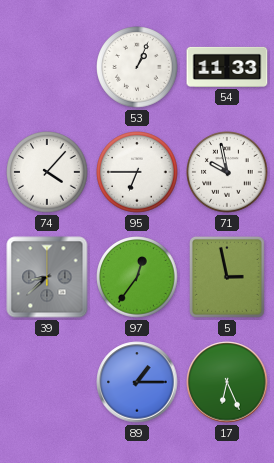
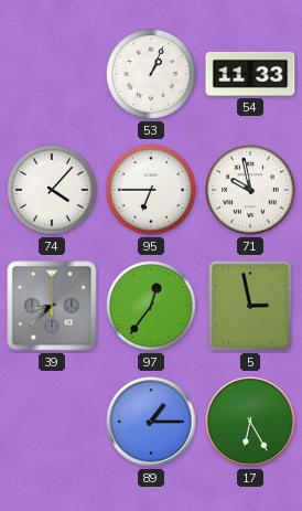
17: 6:26 -> 6:25
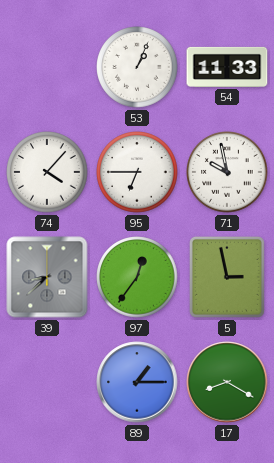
17: 6:25 -> 8:20
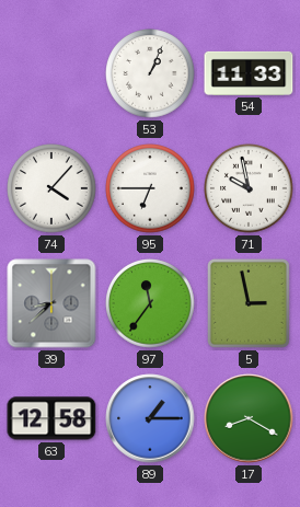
97: 12:36 -> 11:36
63: none -> 12:58
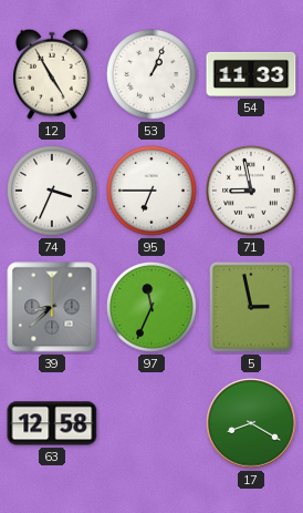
12: none -> 4:55
74: 4:07 -> 3:34
71: 9:58 -> 8:58
97: 11:36 -> 11:34
89: 1:15 -> none
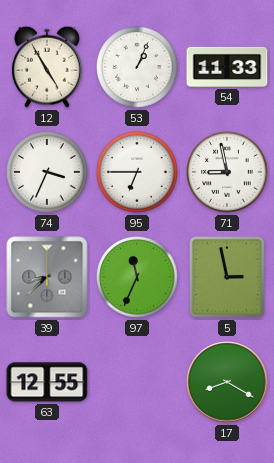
63: 12:58 -> 12:55
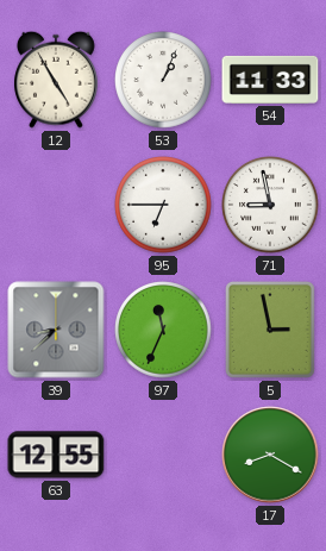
74: 3:34 -> none
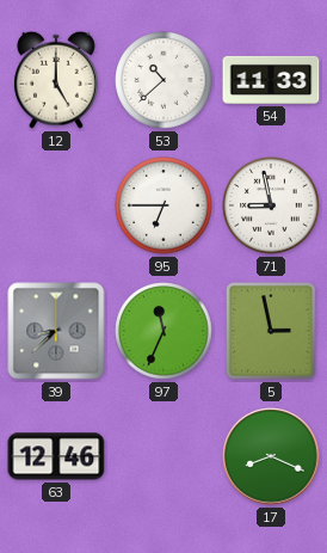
12: 4:55 -> 5:00
53: 1:04 -> 10:38
63: 12:55 -> 12:46
17: 8:20 -> 8:19
